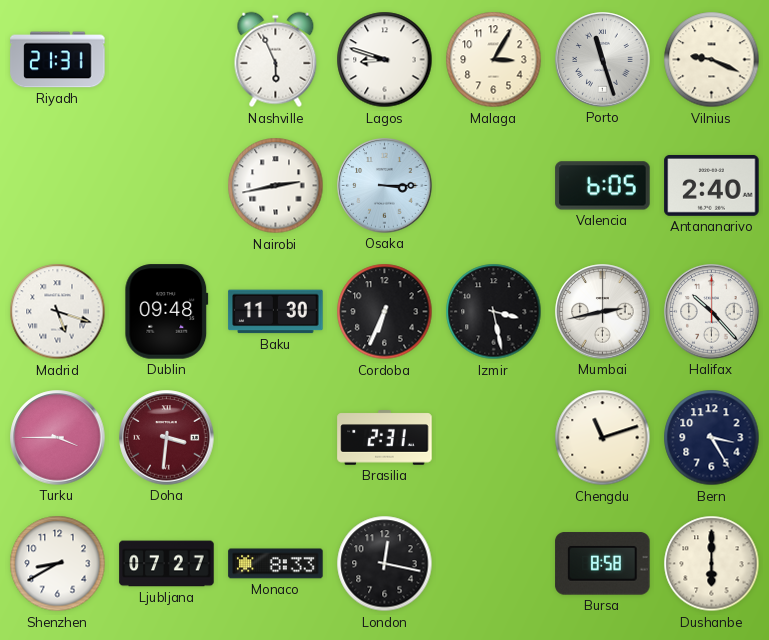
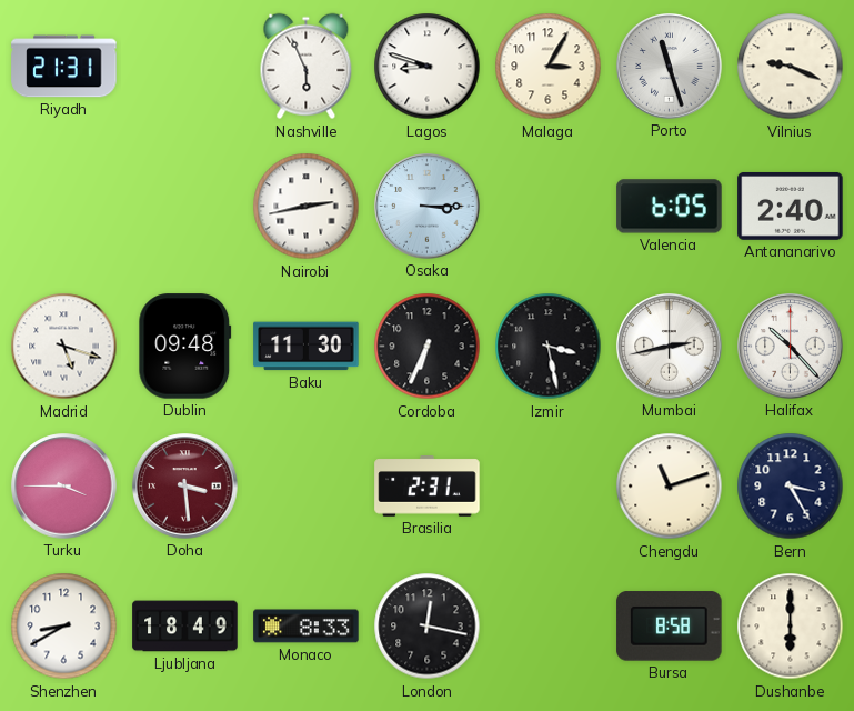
Doha: 3:31 -> 3:29
Ljubljana: 07:27 -> 18:49
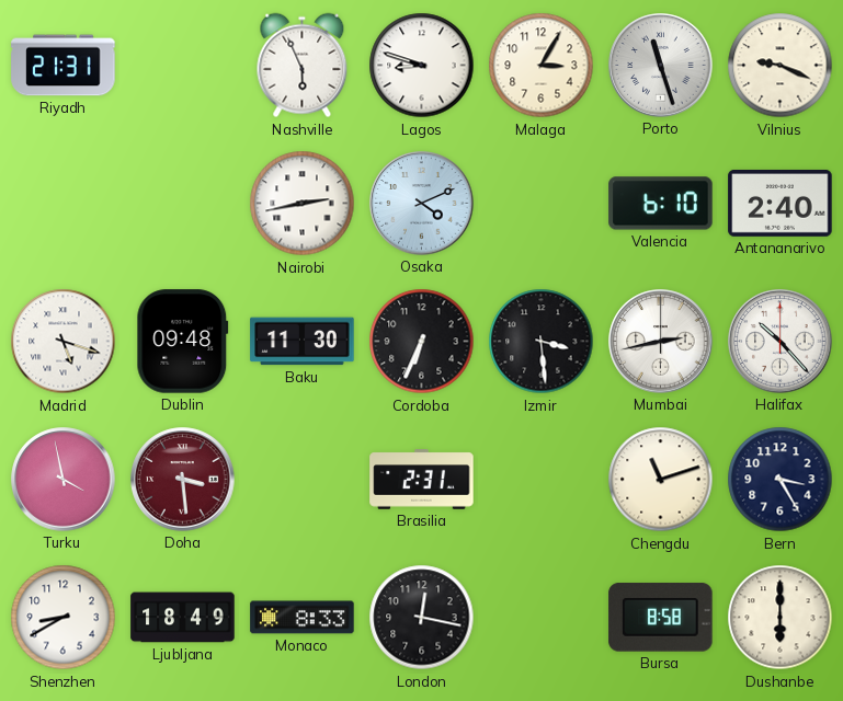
Osaka: 3:15 -> 4:11
Valencia: 6:05 -> 6:10
Izmir: 3:28 -> 3:29
Turku: 3:45 -> 3:58
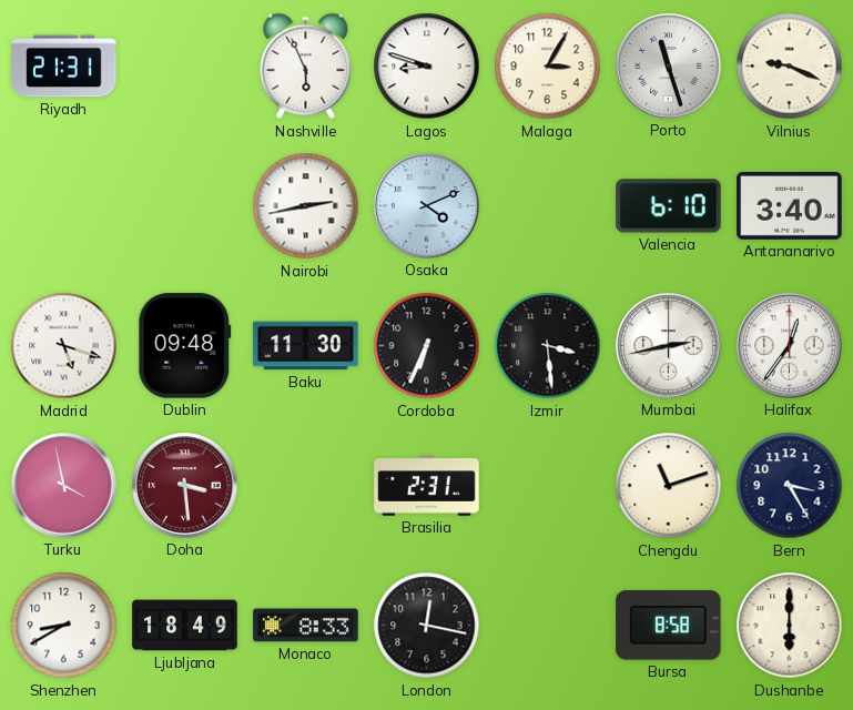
Antananarivo: 2:40 -> 3:40
Halifax: 10:23 -> 12:36
